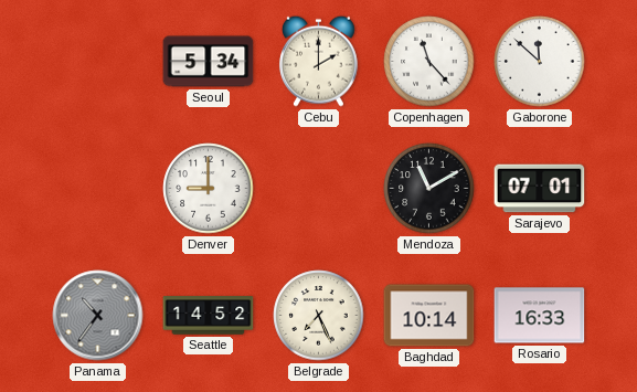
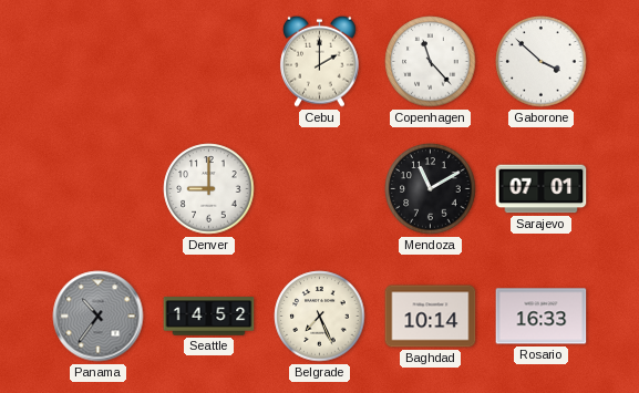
Seoul: 5:34 -> none
Gaborone: 11:52 -> 3:52
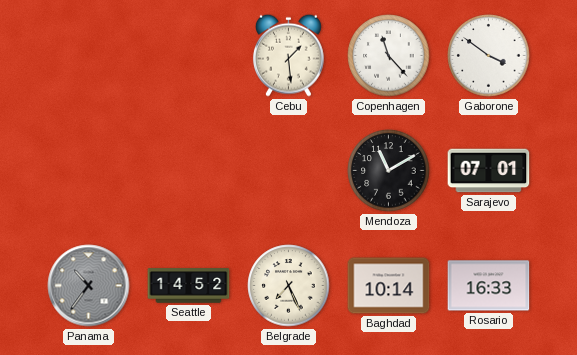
Cebu: 2:00 -> 1:29
Gaborone: 3:52 -> 3:51
Denver: 9:00 -> none
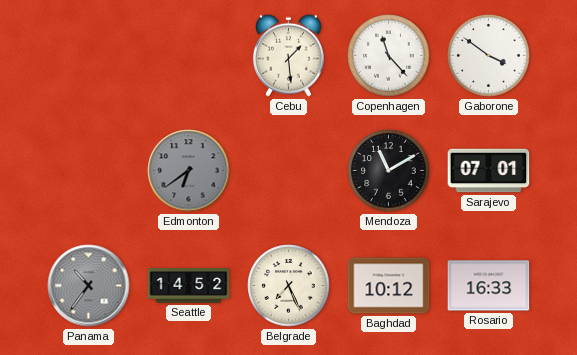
Edmonton: none -> 6:39
Baghdad: 10:14 -> 10:12
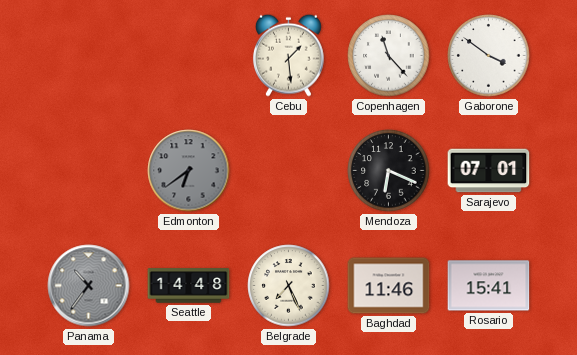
Mendoza: 11:10 -> 6:19
Seattle: 14:52 -> 14:48
Baghdad: 10:12 -> 11:46
Rosario: 16:33 -> 15:41
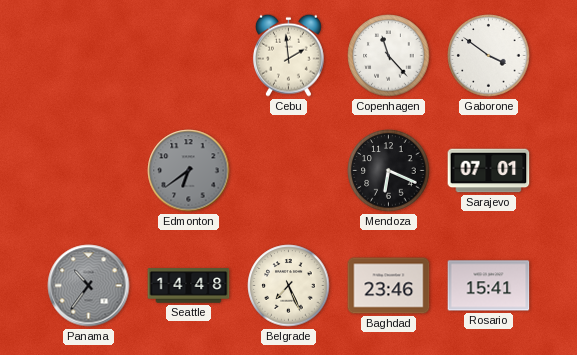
Cebu: 1:29 -> 1:59
Baghdad: 11:46 -> 23:46
